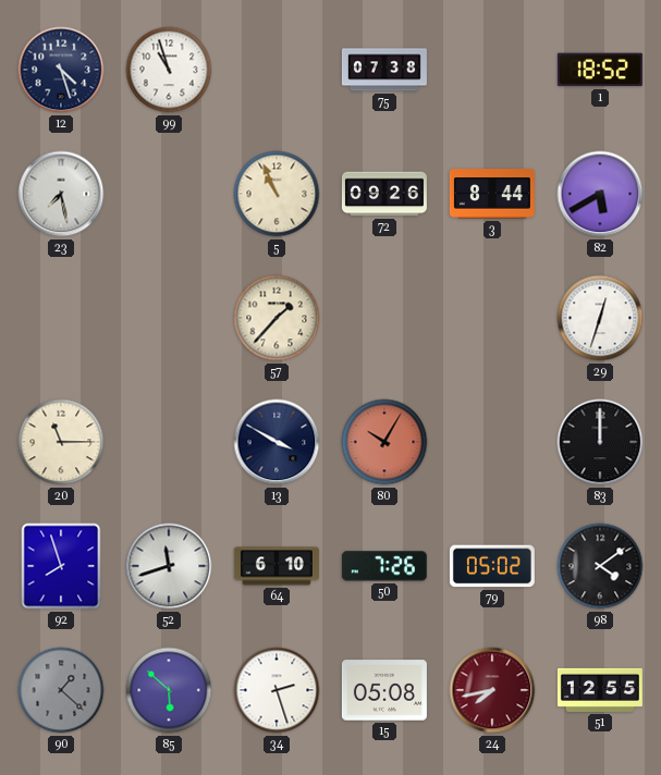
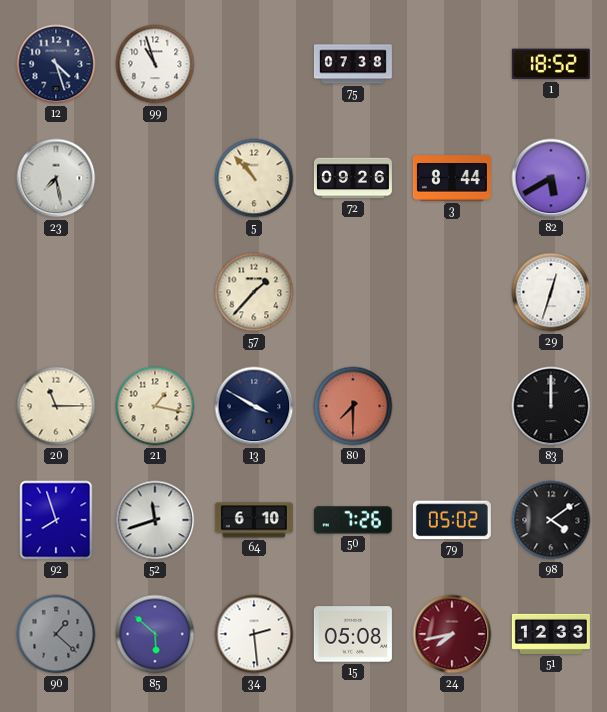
5: 10:56 -> 10:53
21: none -> 1:17
80: 10:05 -> 7:30
34: 2:27 -> 2:29
51: 12:55 -> 12:33
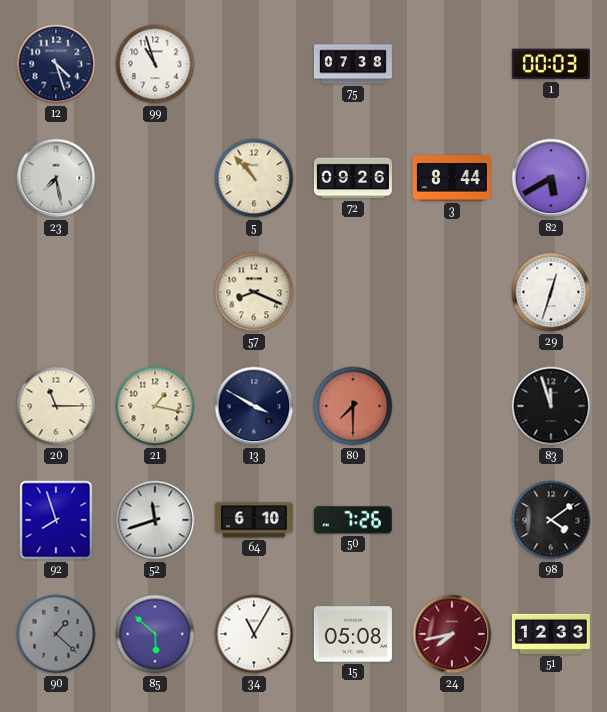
1: 18:52 -> 00:03
57: 1:37 -> 8:19
83: 12:00 -> 11:57
79: 05:02 -> none
34: 2:29 -> 11:05
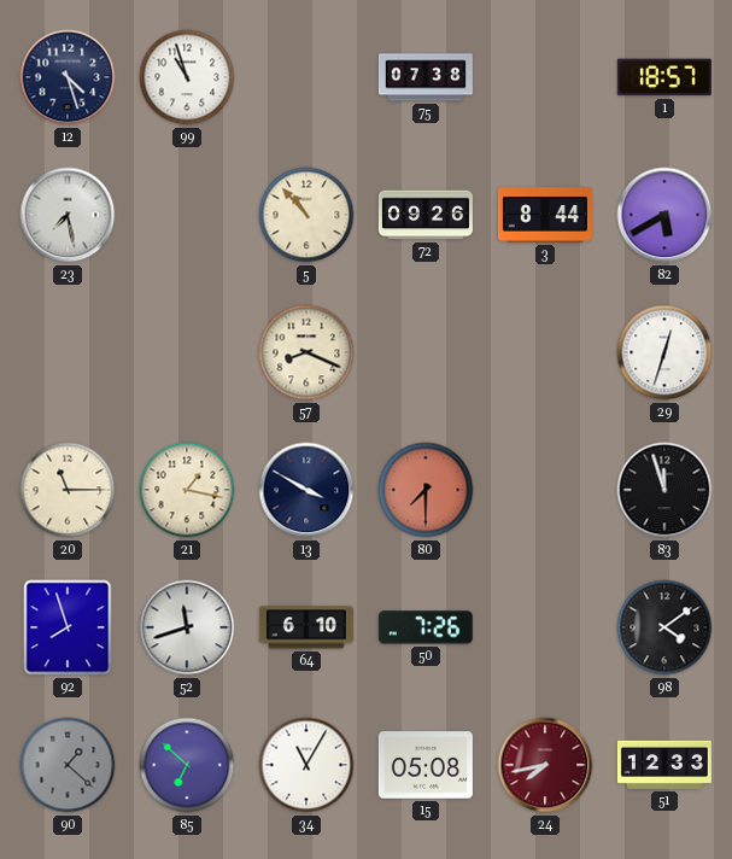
1: 00:03 -> 18:57
85: 5:52 -> 6:52
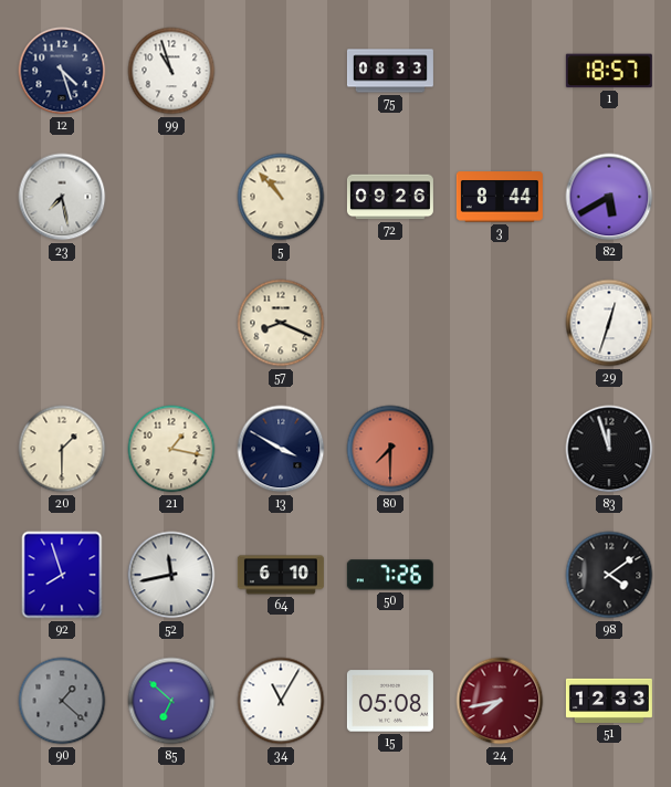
75: 07:38 -> 08:33
20: 11:15 -> 1:30
52: 11:42 -> 11:43
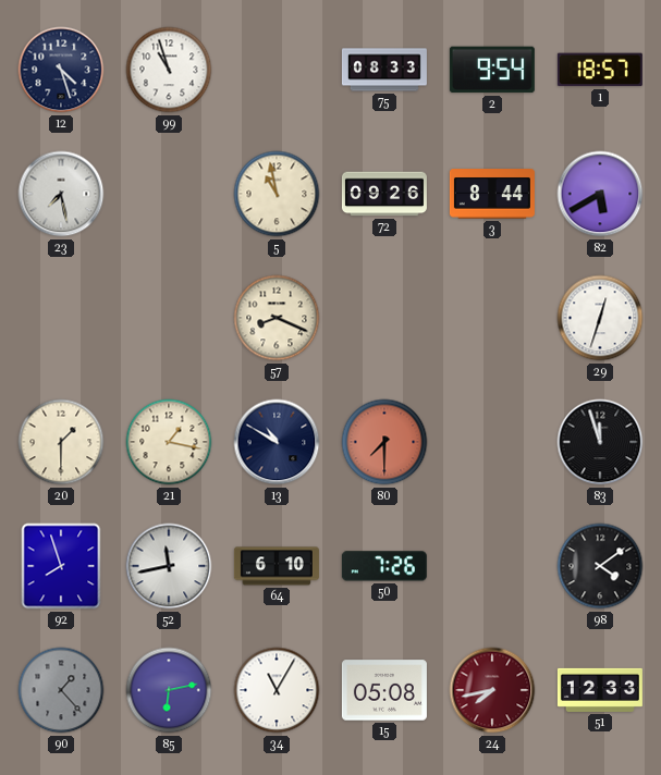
2: none -> 9:54
5: 10:53 -> 10:58
13: 3:50 -> 10:50
90: 1:22 -> 1:23
85: 6:52 -> 6:13
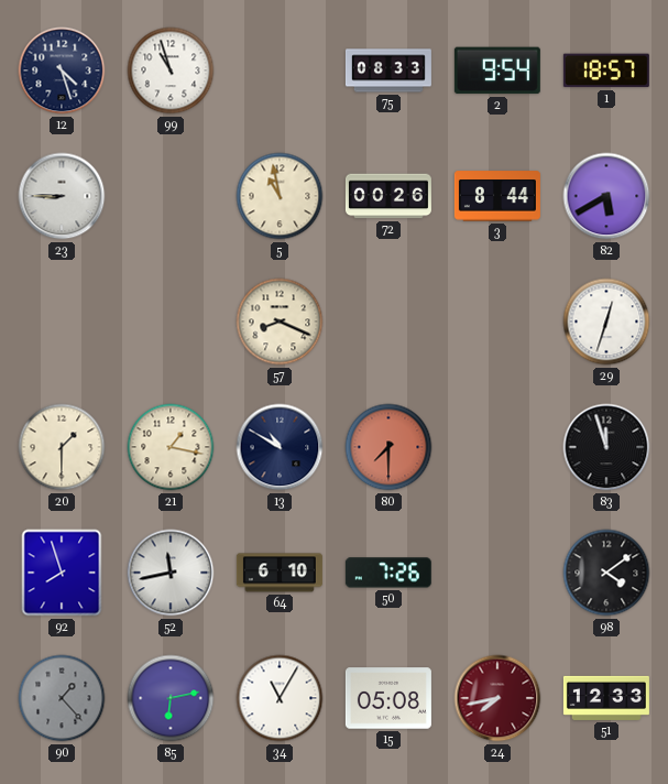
23: 7:28 -> 8:45
72: 09:26 -> 00:26
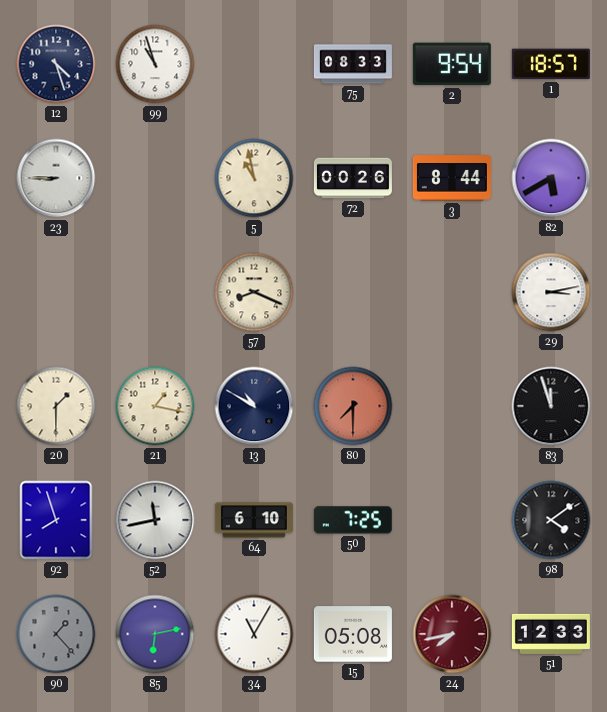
29: 12:33 -> 3:13
50: 7:26 -> 7:25
